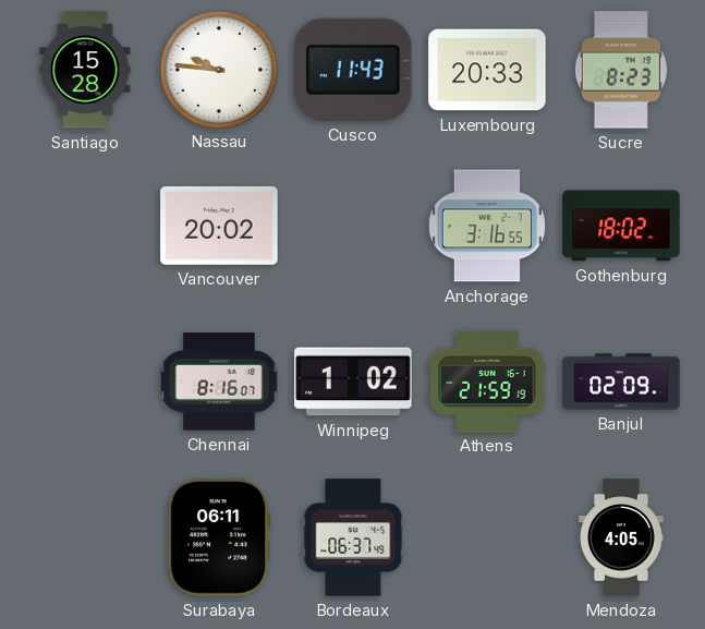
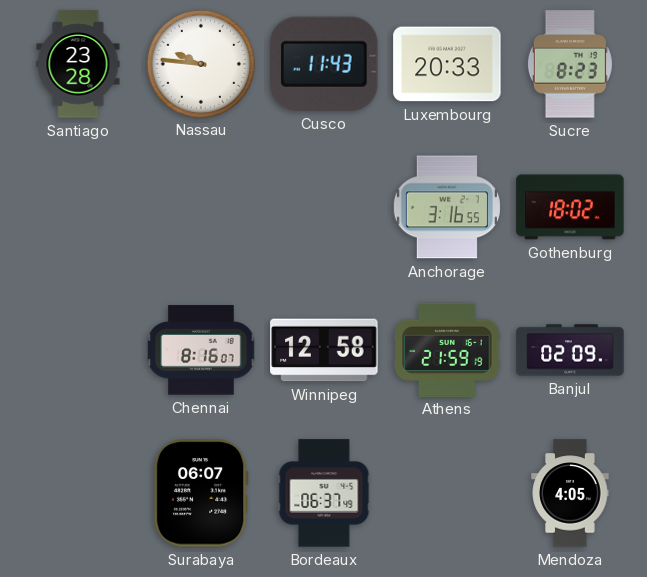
Santiago: 15:28 -> 23:28
Vancouver: 20:02 -> none
Winnipeg: 1:02 -> 12:58
Surabaya: 06:11 -> 06:07
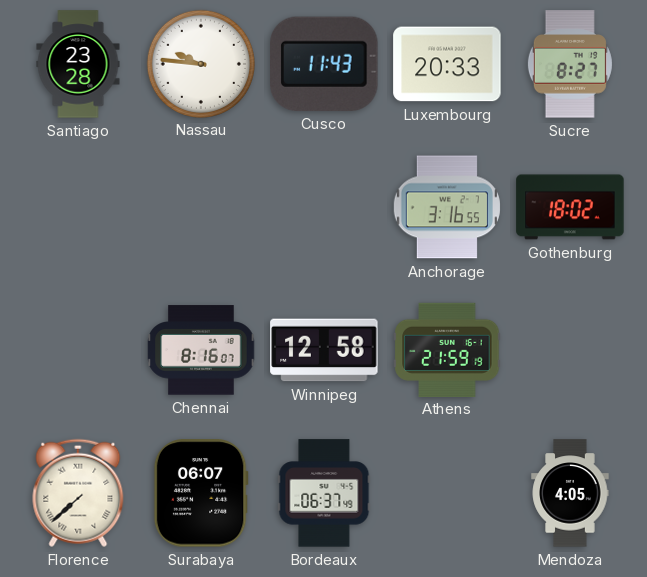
Sucre: 8:23 -> 8:27
Banjul: 02:09 -> none
Florence: none -> 7:38
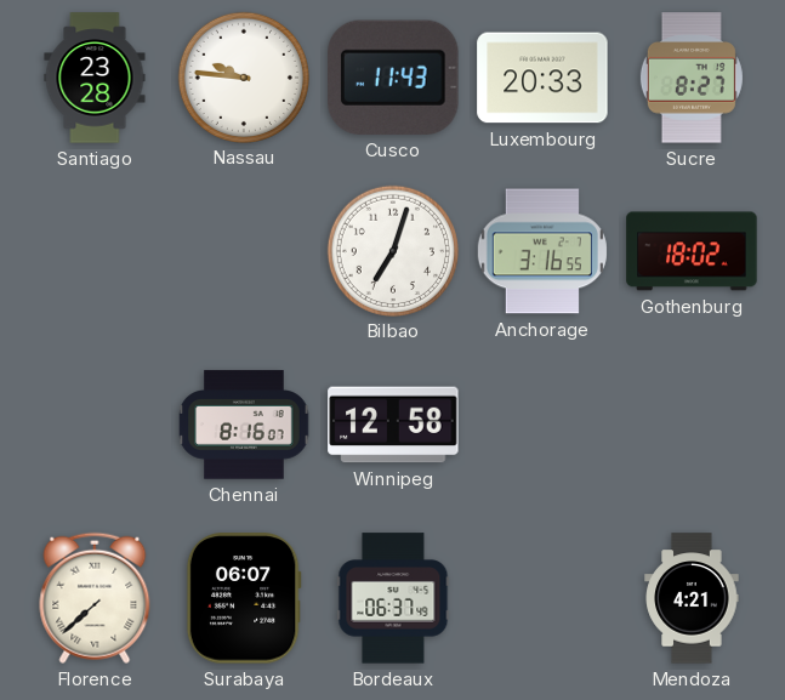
Bilbao: none -> 7:03
Athens: 21:59 -> none
Mendoza: 4:05 -> 4:21
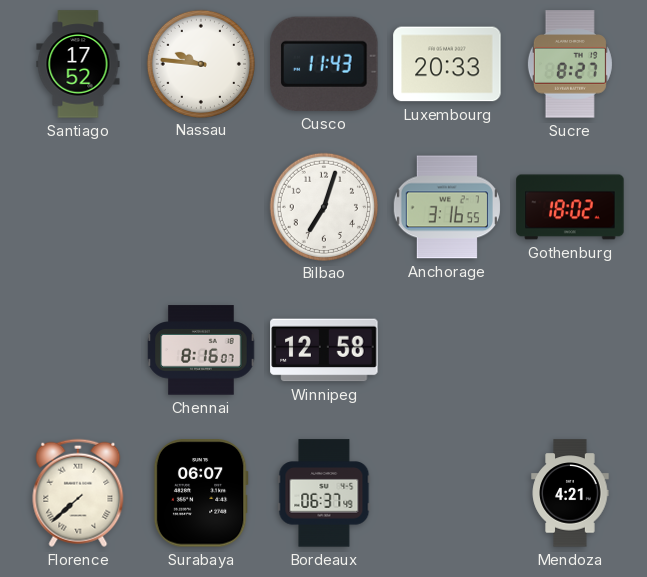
Santiago: 23:28 -> 17:52
